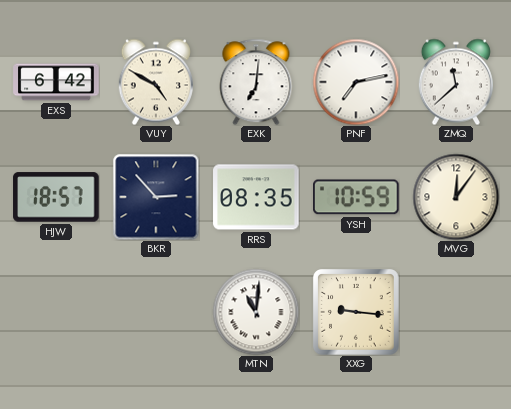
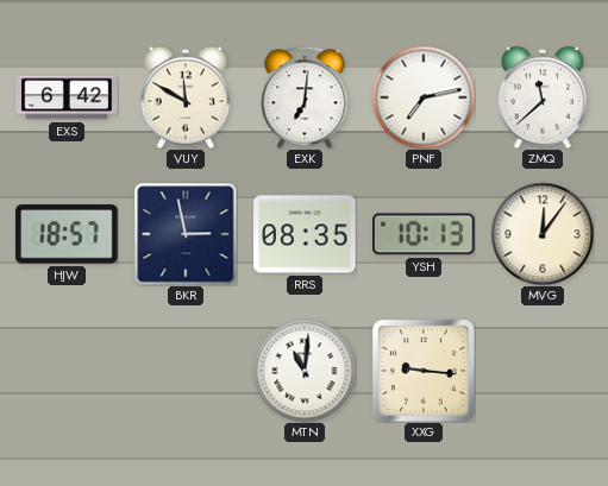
VUY: 4:50 -> 11:50
BKR: 2:53 -> 2:58
YSH: 10:59 -> 10:13
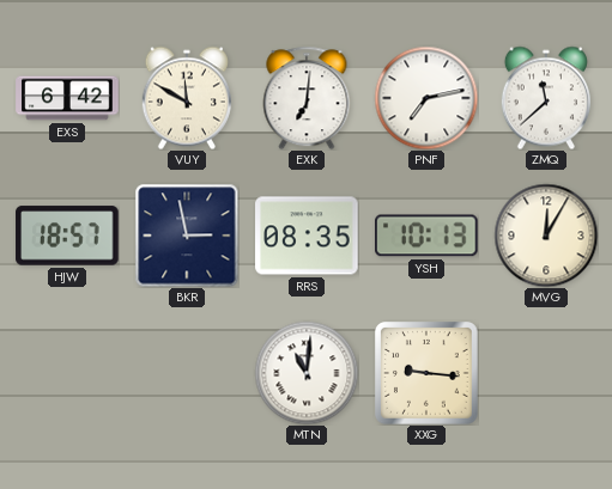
MVG: 12:06 -> 12:05
